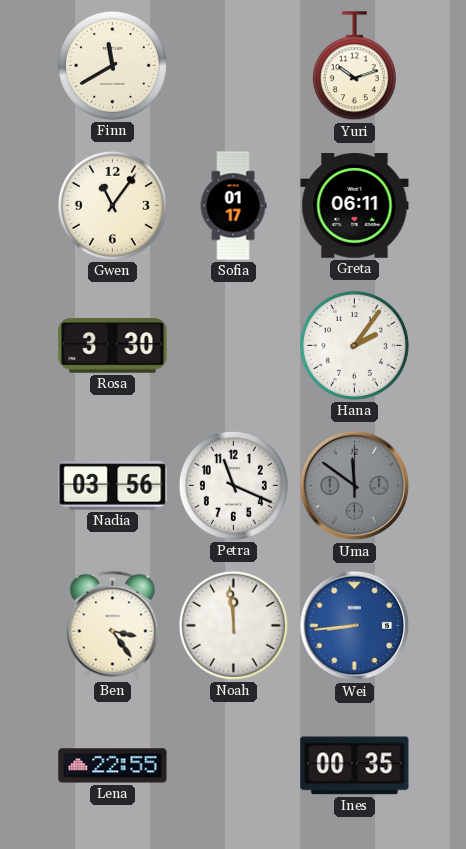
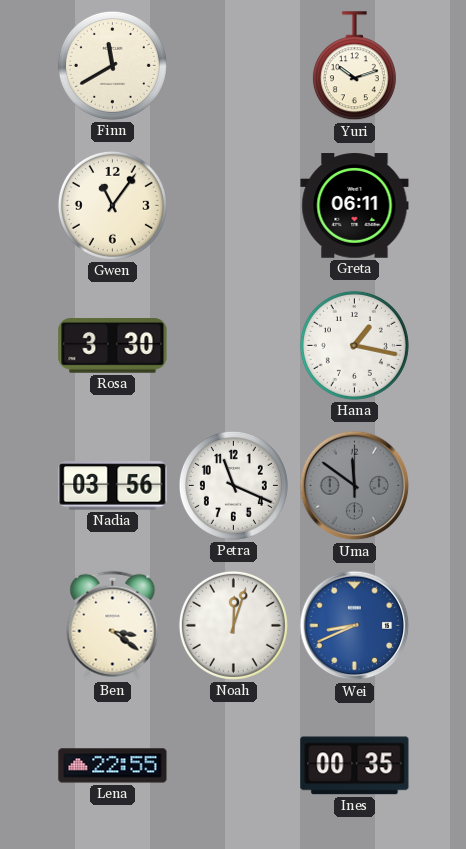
Sofia: 01:17 -> none
Hana: 2:06 -> 1:17
Ben: 3:24 -> 3:21
Noah: 11:59 -> 12:03
Wei: 8:44 -> 8:41
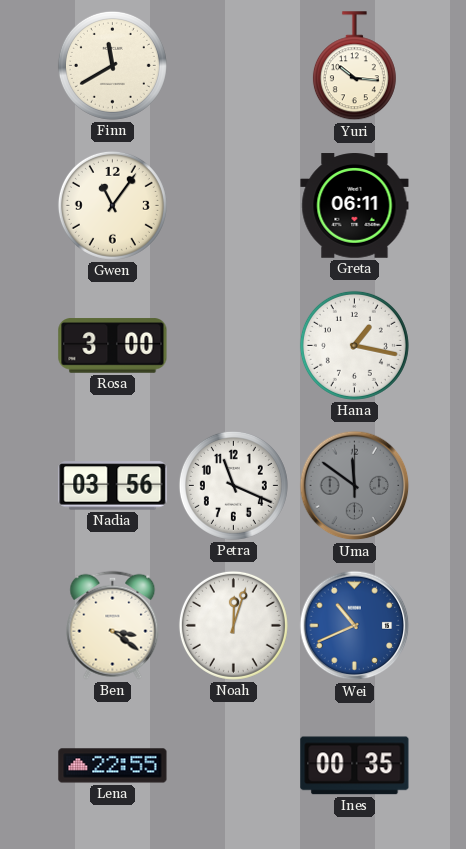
Yuri: 10:12 -> 10:16
Rosa: 3:30 -> 3:00
Wei: 8:41 -> 10:41
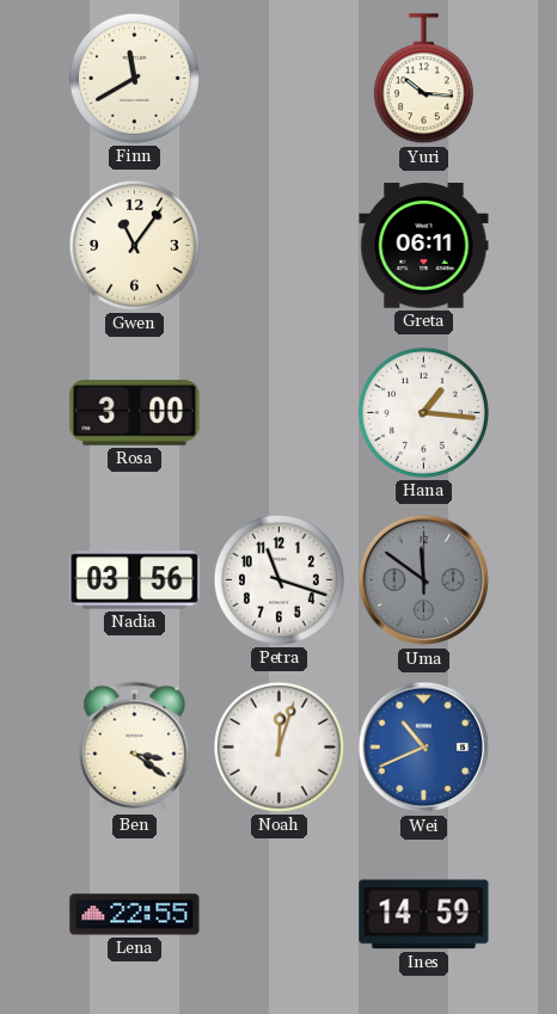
Hana: 1:17 -> 1:16
Petra: 11:19 -> 11:18
Ines: 00:35 -> 14:59
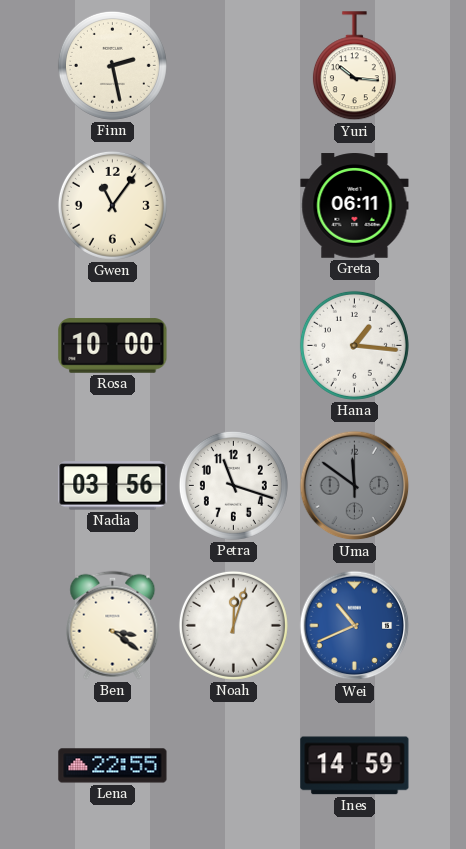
Finn: 11:40 -> 2:28
Rosa: 3:00 -> 10:00
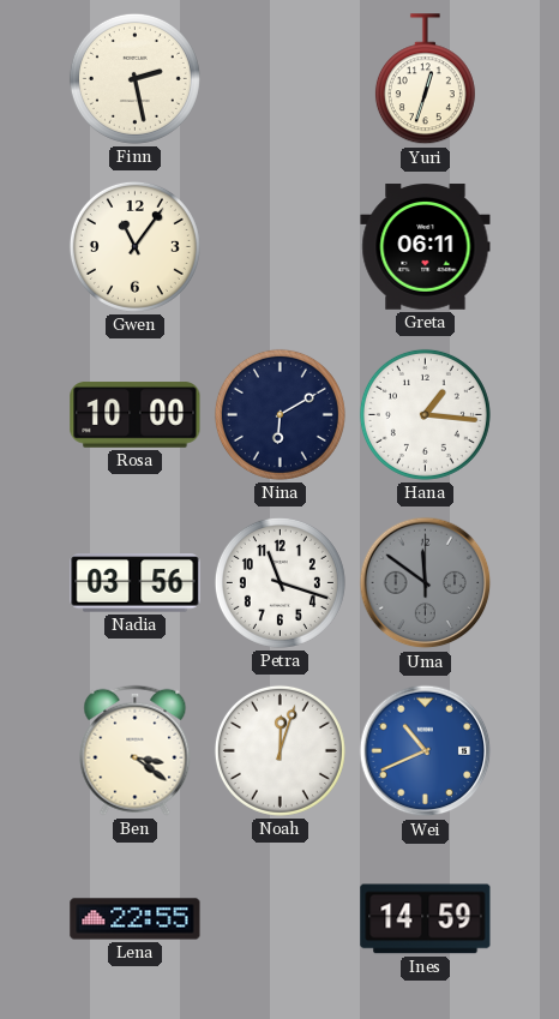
Yuri: 10:16 -> 12:33
Nina: none -> 6:10
